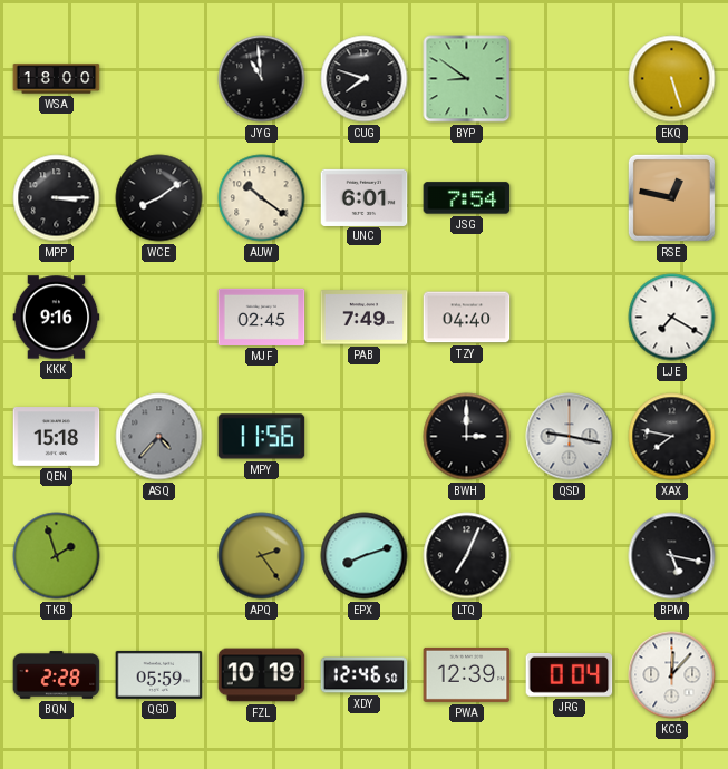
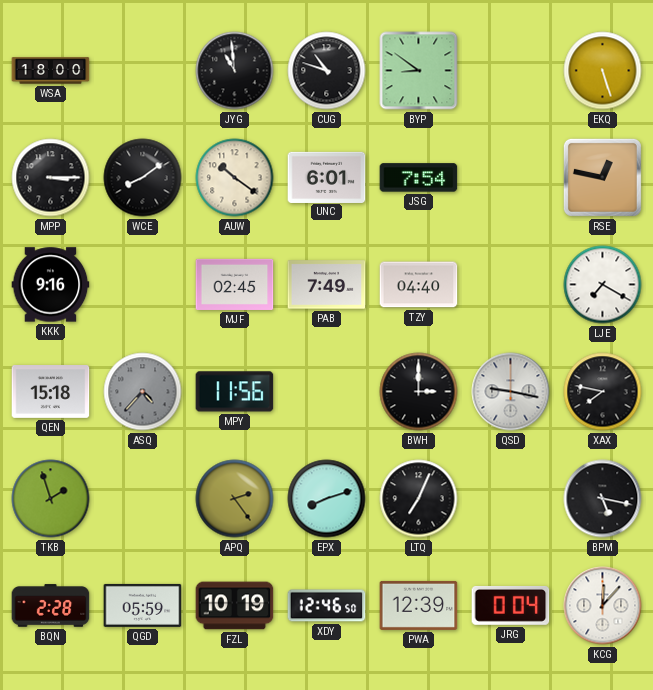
CUG: 7:48 -> 10:48
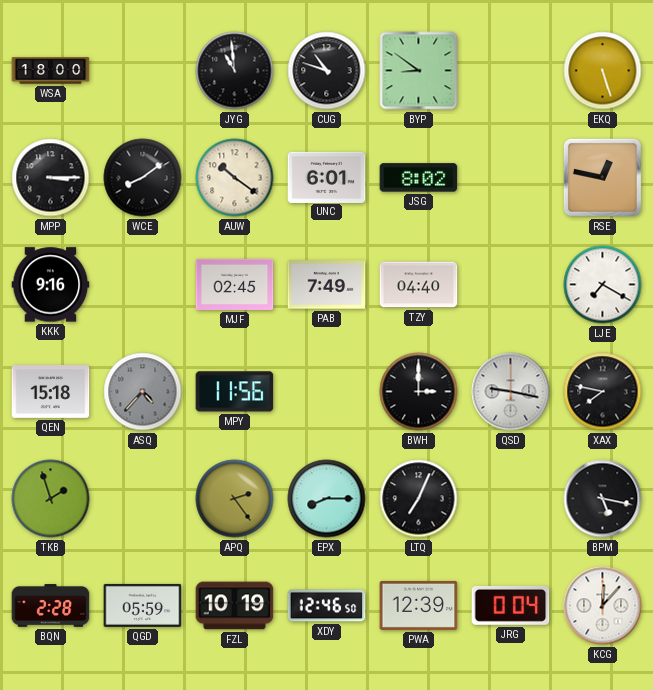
JSG: 7:54 -> 8:02
EPX: 8:12 -> 8:15
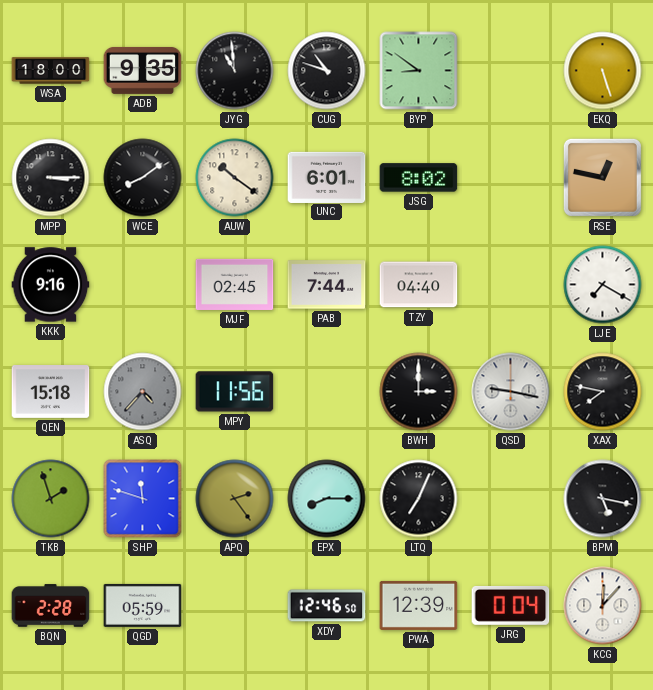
ADB: none -> 9:35
PAB: 7:49 -> 7:44
SHP: none -> 11:48
FZL: 10:19 -> none
